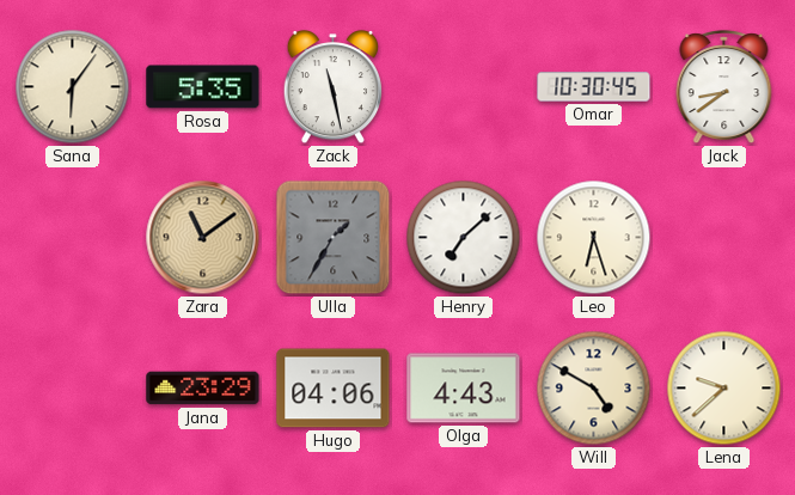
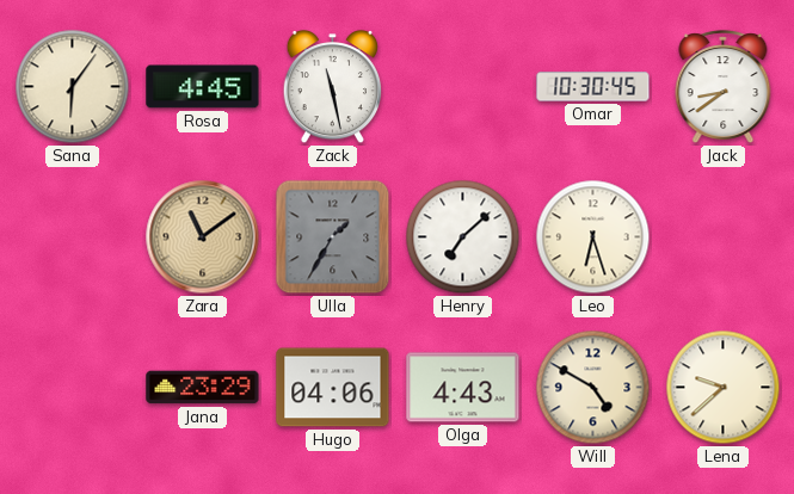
Rosa: 5:35 -> 4:45
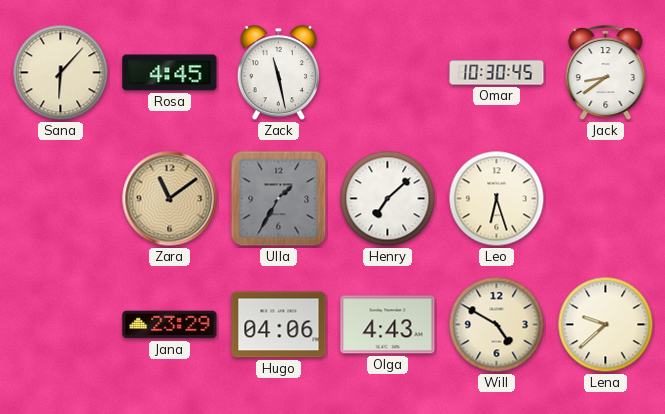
Sana: 6:06 -> 6:07
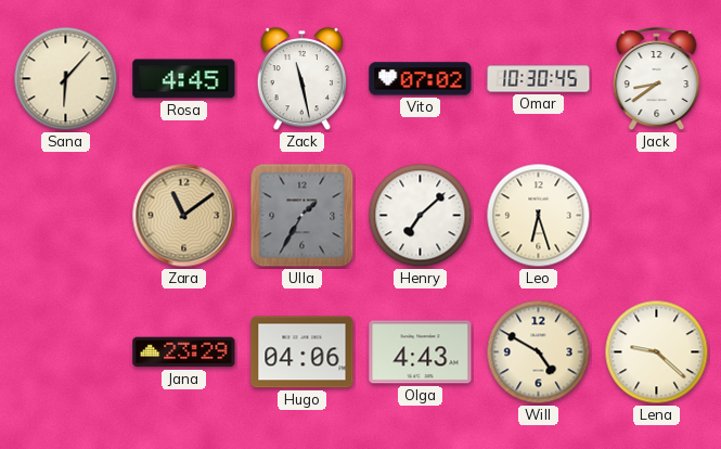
Vito: none -> 07:02
Lena: 9:38 -> 9:22
